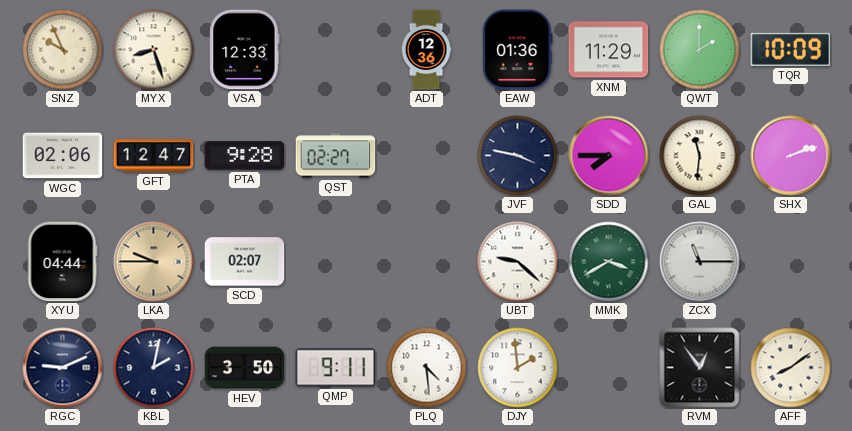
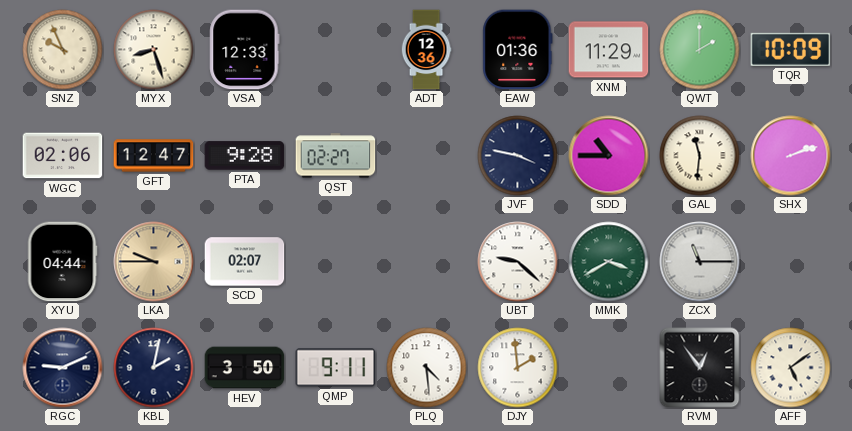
SDD: 7:45 -> 10:45
AFF: 8:09 -> 5:09
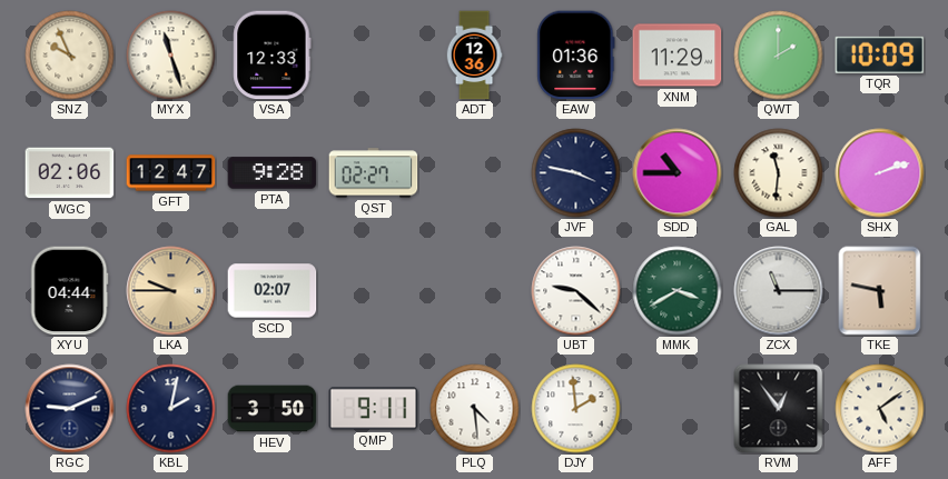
MYX: 8:27 -> 11:27
TKE: none -> 5:47
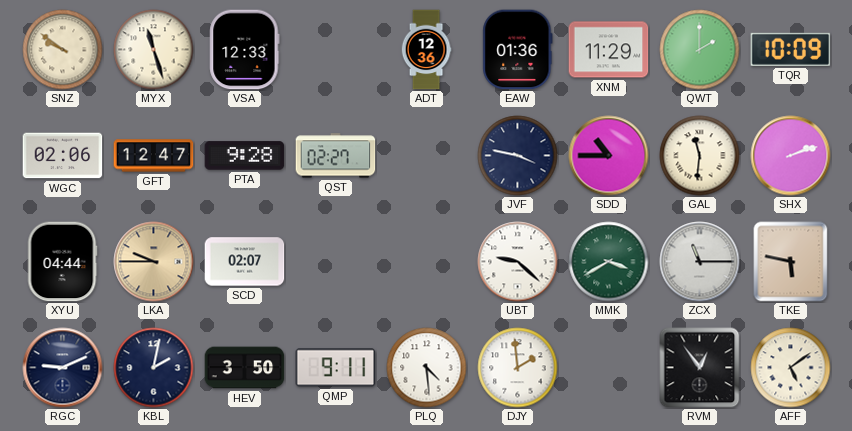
SNZ: 9:56 -> 9:51
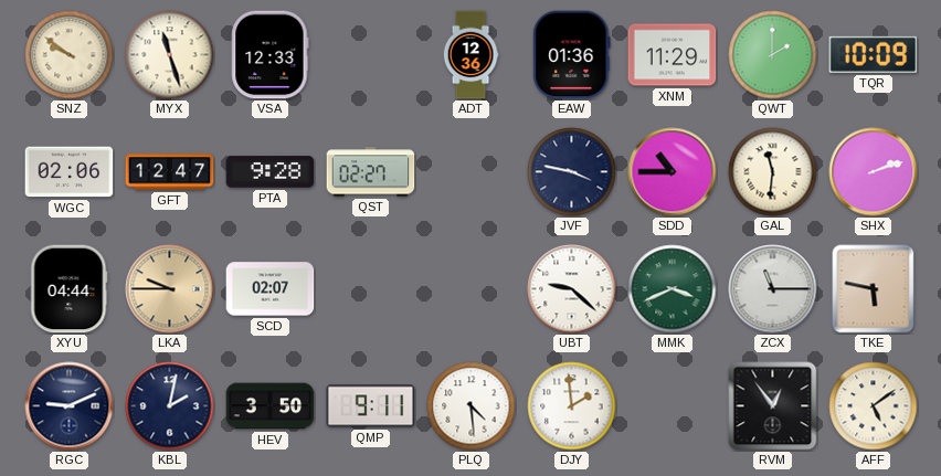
MMK: 3:40 -> 3:41
